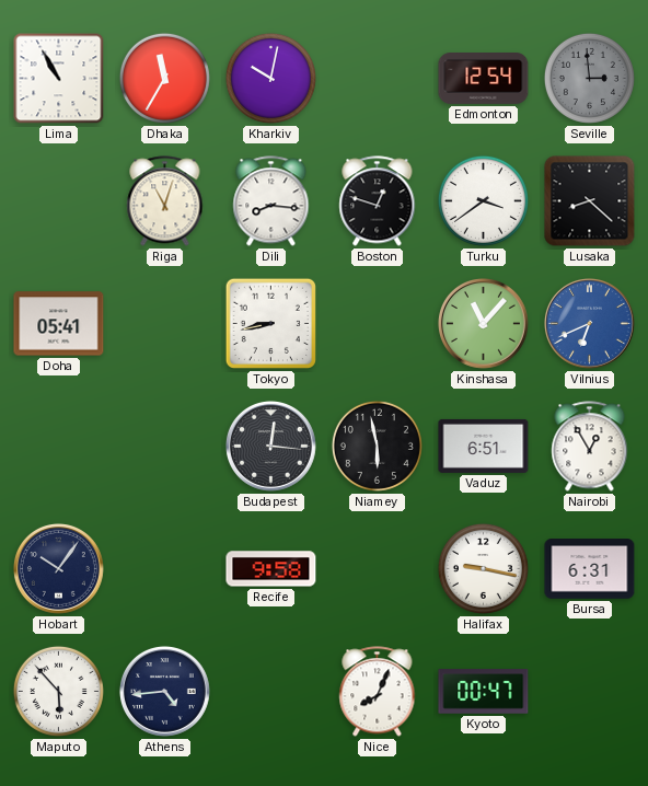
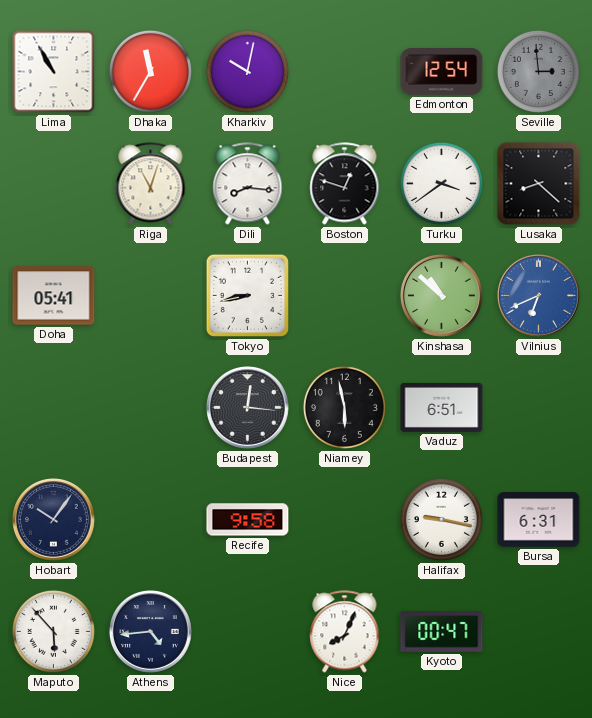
Kinshasa: 11:07 -> 10:52
Nairobi: 12:55 -> none
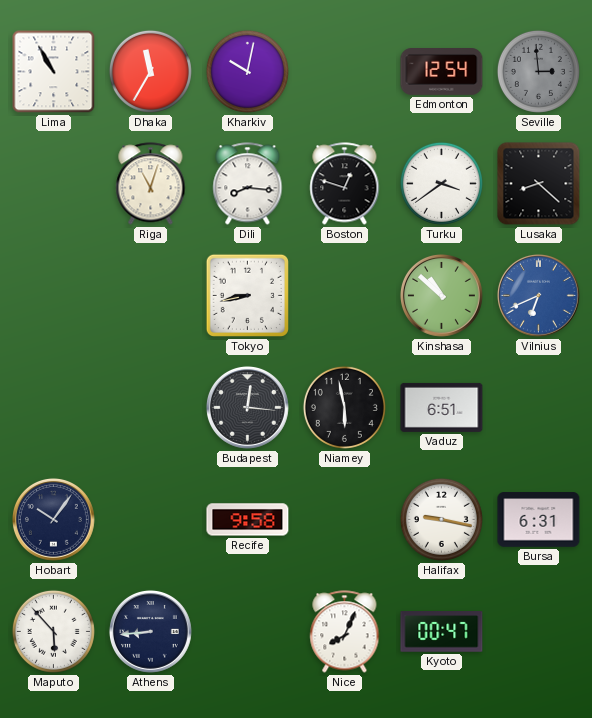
Doha: 05:41 -> none
Athens: 4:44 -> 8:44
